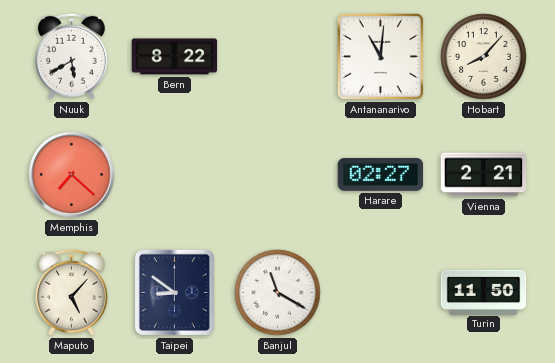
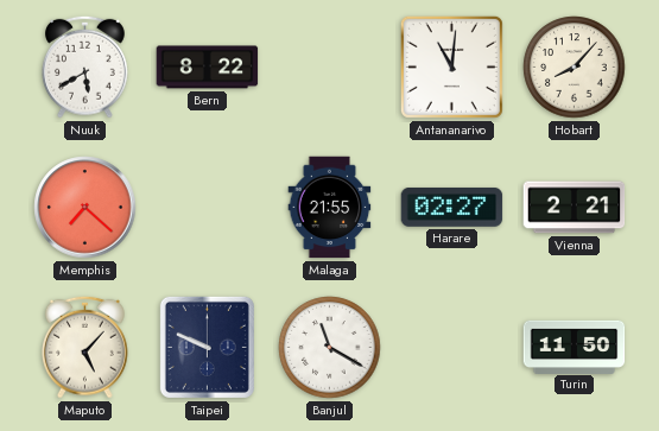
Malaga: none -> 21:55
Taipei: 8:51 -> 9:49
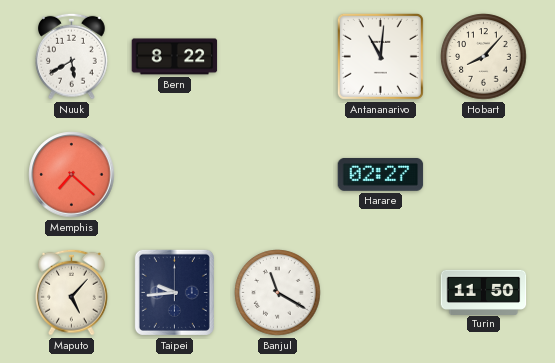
Malaga: 21:55 -> none
Vienna: 2:21 -> none
Taipei: 9:49 -> 9:44
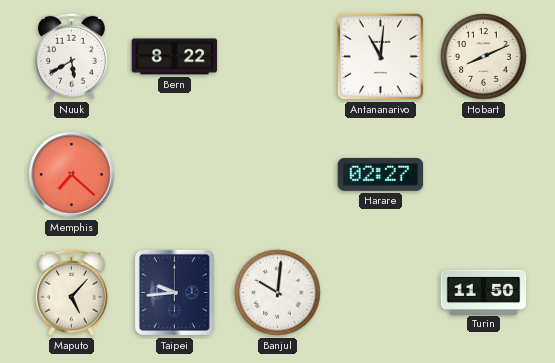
Hobart: 8:07 -> 8:11
Banjul: 11:20 -> 10:01
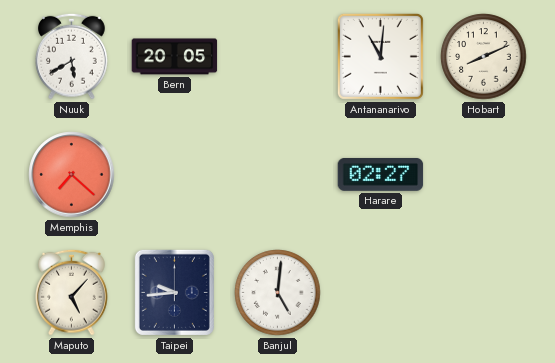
Bern: 8:22 -> 20:05
Banjul: 10:01 -> 5:01
Turin: 11:50 -> none
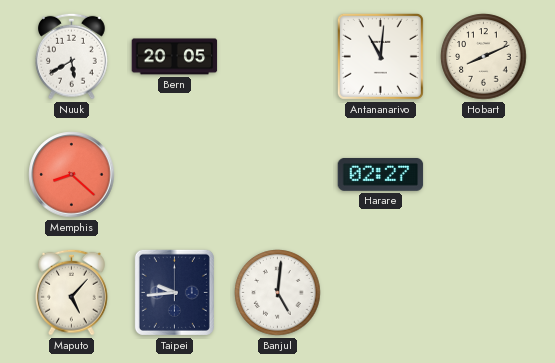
Memphis: 7:22 -> 8:22
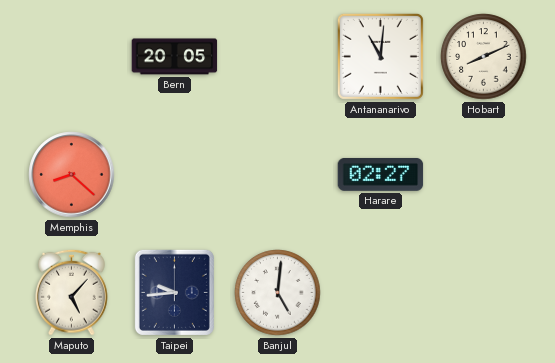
Nuuk: 5:40 -> none
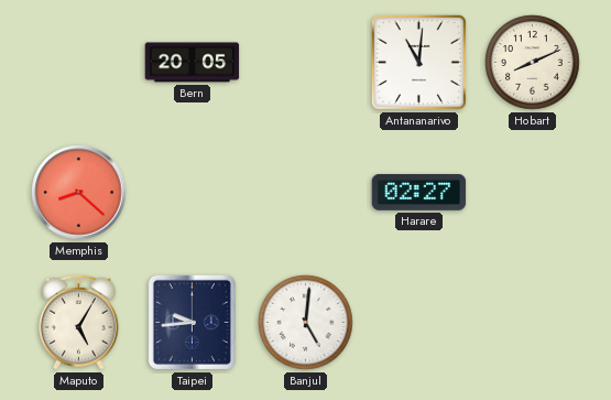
Maputo: 5:07 -> 5:05
